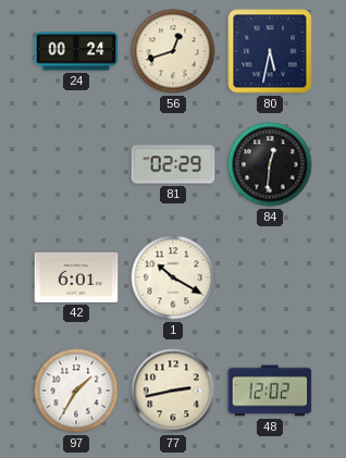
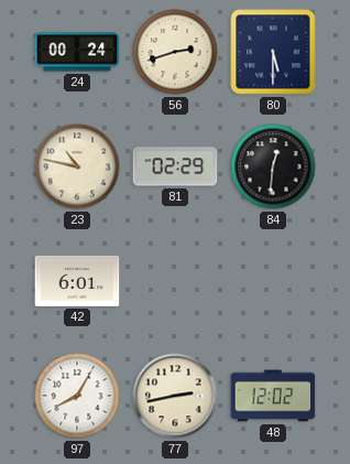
56: 12:42 -> 2:42
80: 5:32 -> 5:30
23: none -> 10:47
1: 10:20 -> none
97: 1:35 -> 8:05
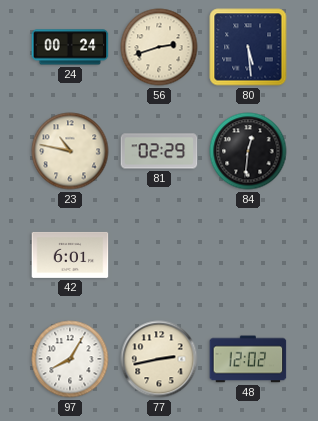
80: 5:30 -> 5:29
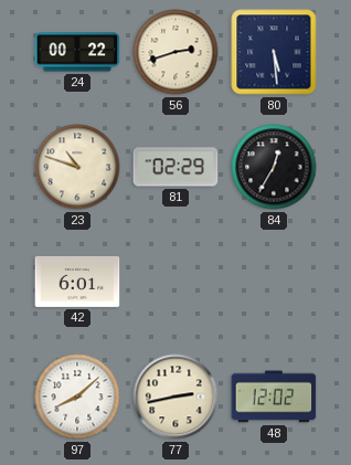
24: 00:24 -> 00:22
23: 10:47 -> 10:48
84: 12:31 -> 12:35
97: 8:05 -> 8:08
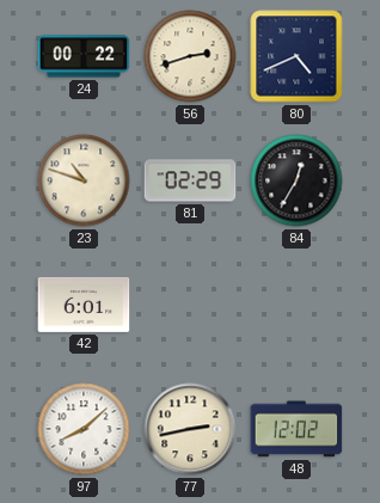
80: 5:29 -> 4:41
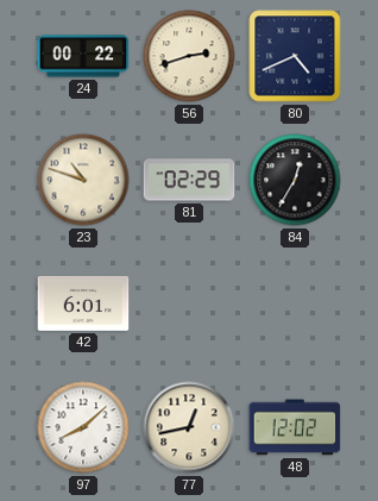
77: 2:43 -> 12:43
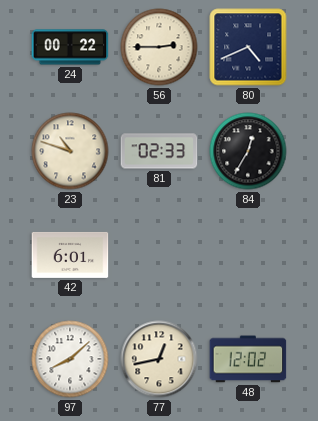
56: 2:42 -> 2:45
81: 02:29 -> 02:33
